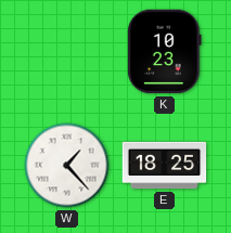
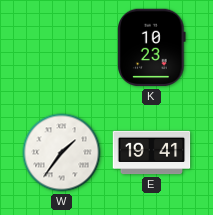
W: 1:23 -> 1:36
E: 18:25 -> 19:41
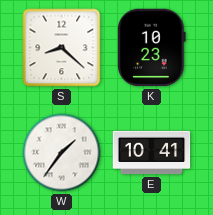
S: none -> 8:22
E: 19:41 -> 10:41
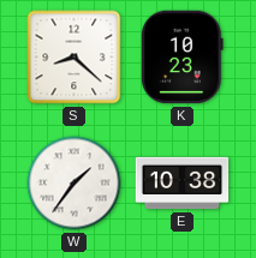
E: 10:41 -> 10:38
